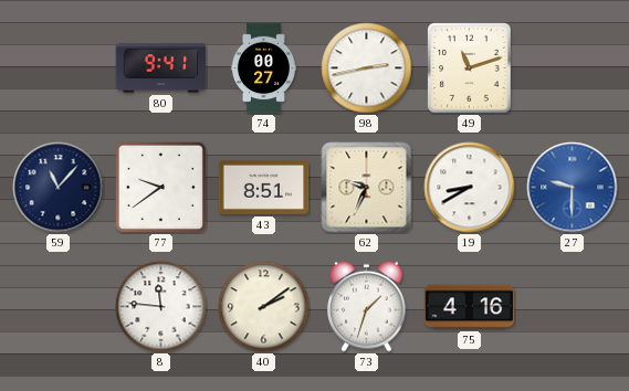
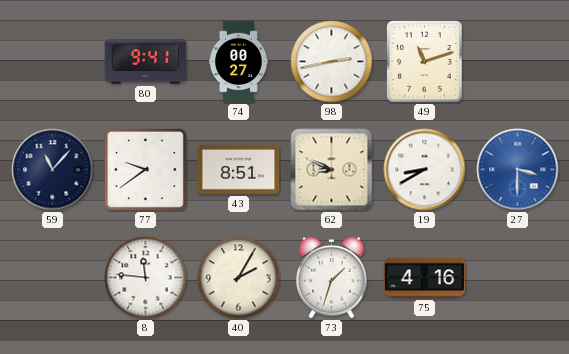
62: 9:34 -> 8:49
27: 9:30 -> 3:30
40: 2:09 -> 2:05
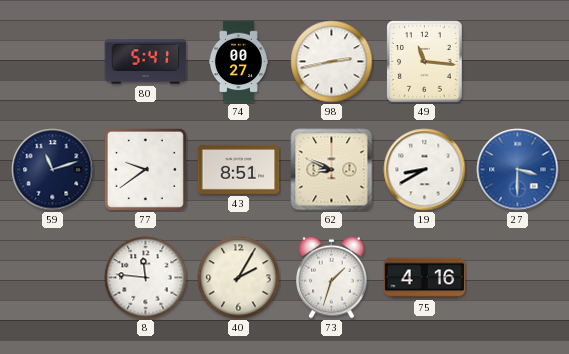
80: 9:41 -> 5:41
49: 11:12 -> 11:16
59: 11:07 -> 11:12
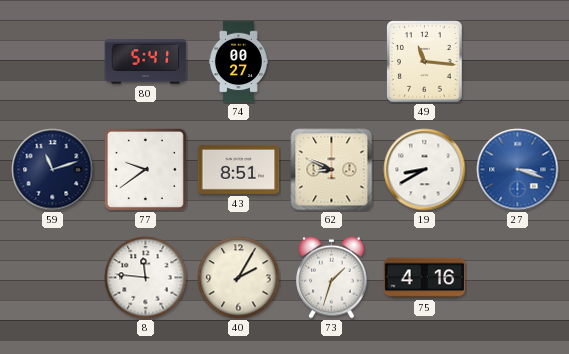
98: 2:43 -> none
27: 3:30 -> 3:18
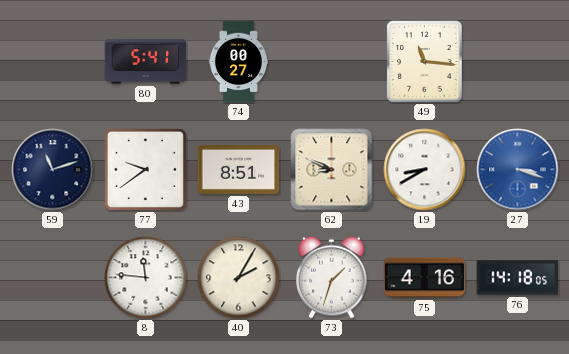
76: none -> 14:18
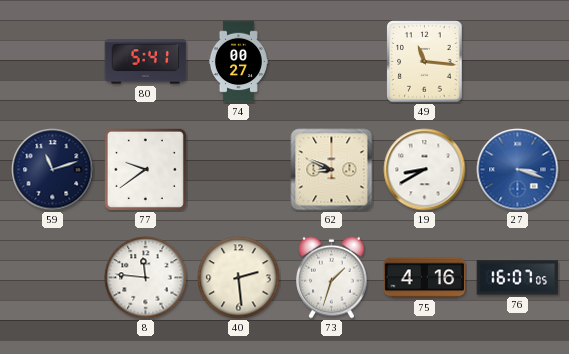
43: 8:51 -> none
40: 2:05 -> 2:29
76: 14:18 -> 16:07
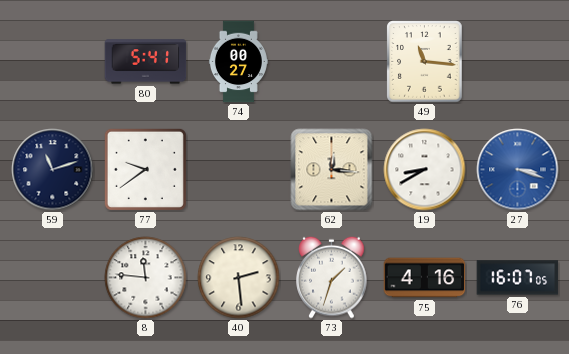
62: 8:49 -> 12:16
